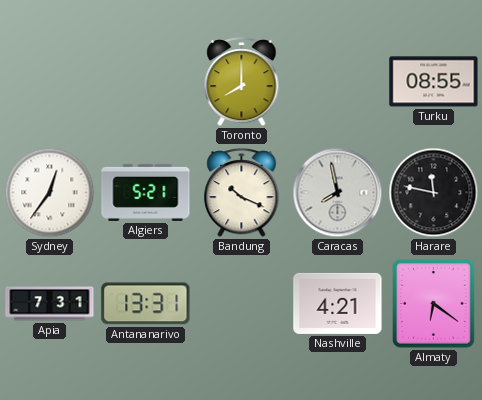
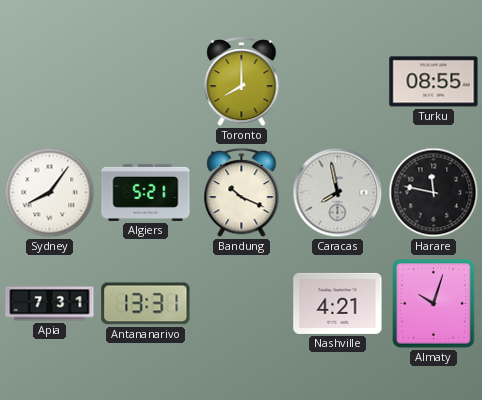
Sydney: 12:36 -> 8:06
Almaty: 6:21 -> 10:03
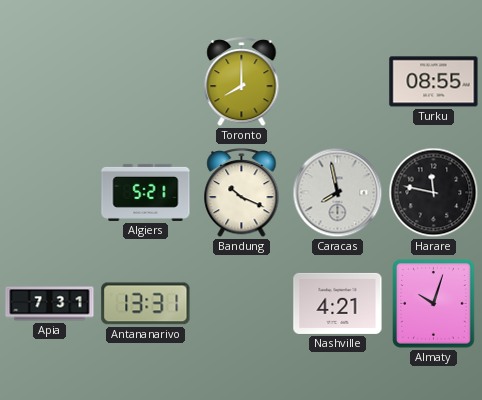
Sydney: 8:06 -> none
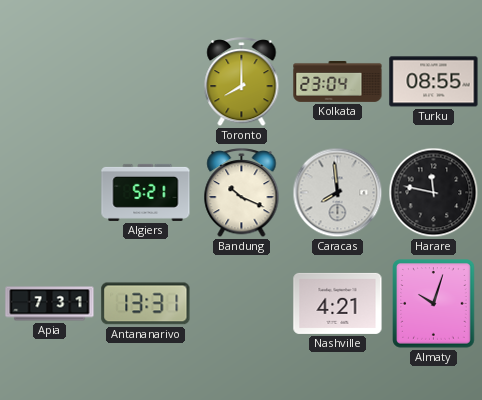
Kolkata: none -> 23:04
Caracas: 7:58 -> 7:59
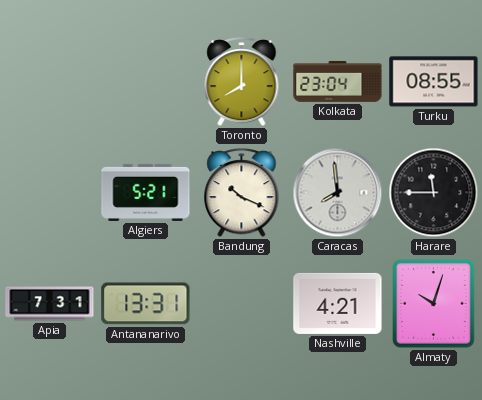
Harare: 11:47 -> 11:45
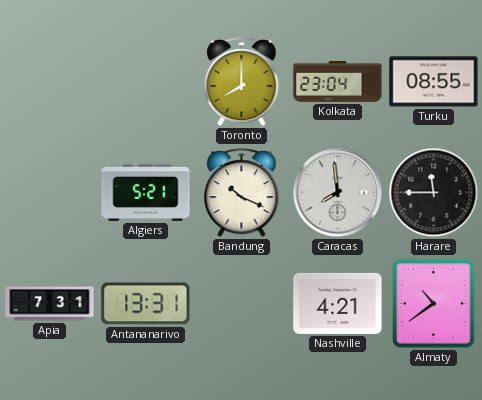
Almaty: 10:03 -> 10:39
